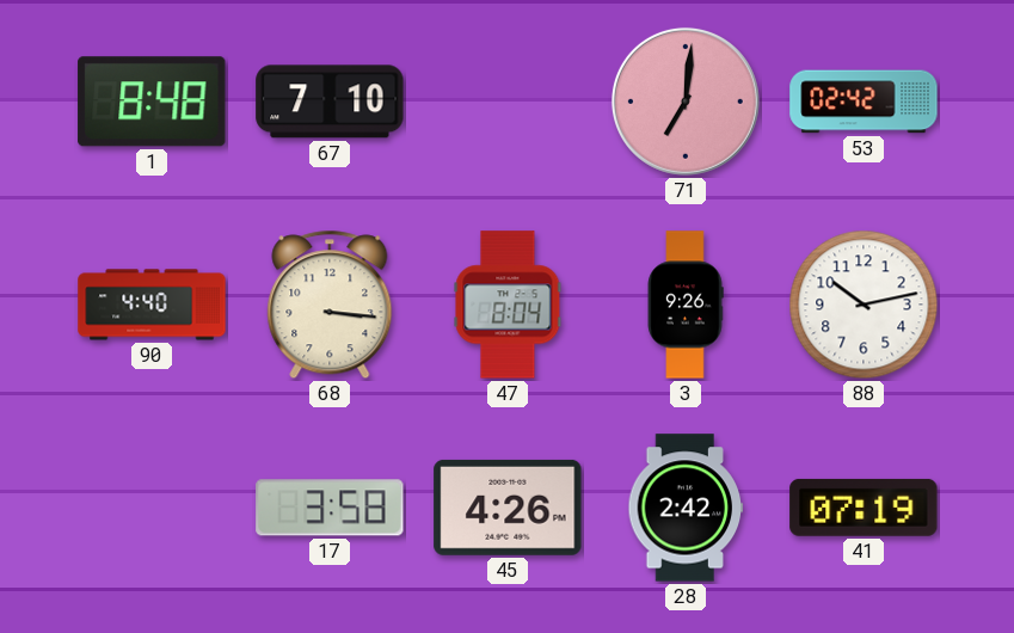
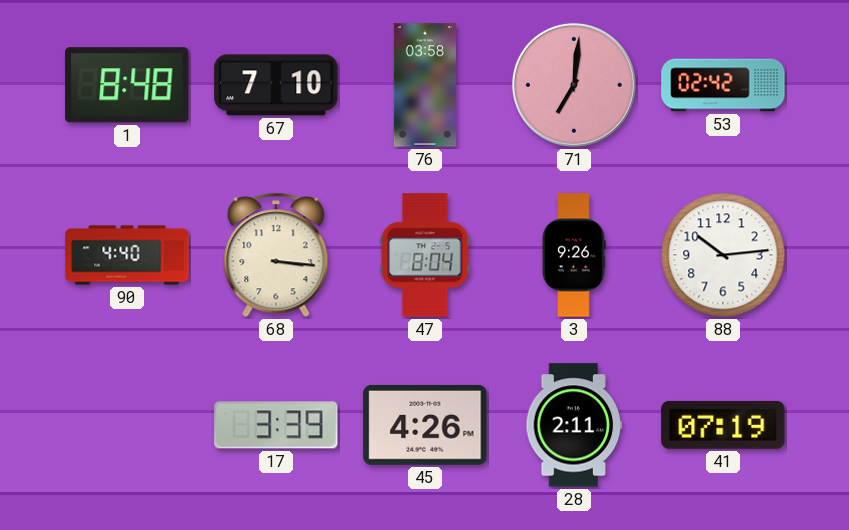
76: none -> 03:58
88: 10:13 -> 10:14
17: 3:58 -> 3:39
28: 2:42 -> 2:11
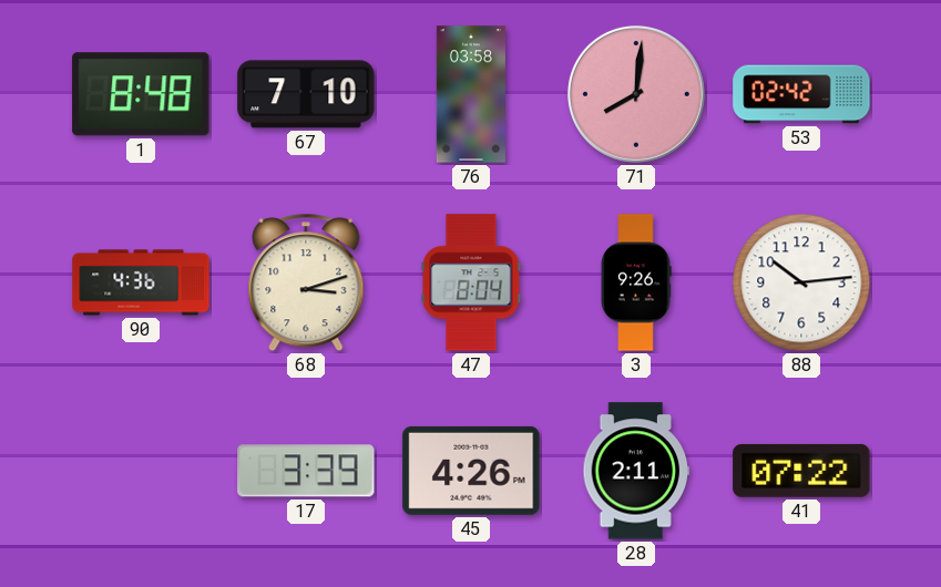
71: 7:01 -> 8:01
90: 4:40 -> 4:36
68: 3:16 -> 3:12
41: 07:19 -> 07:22
